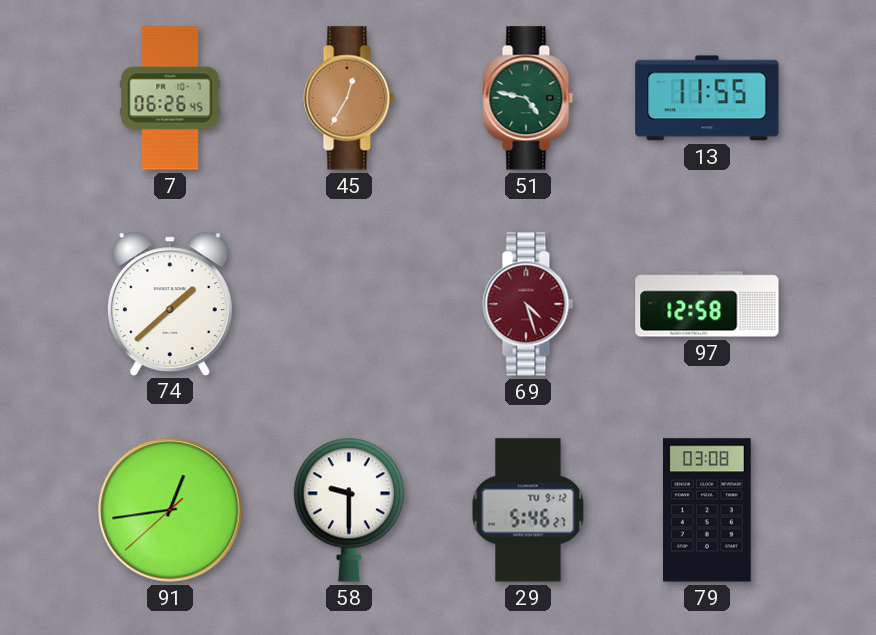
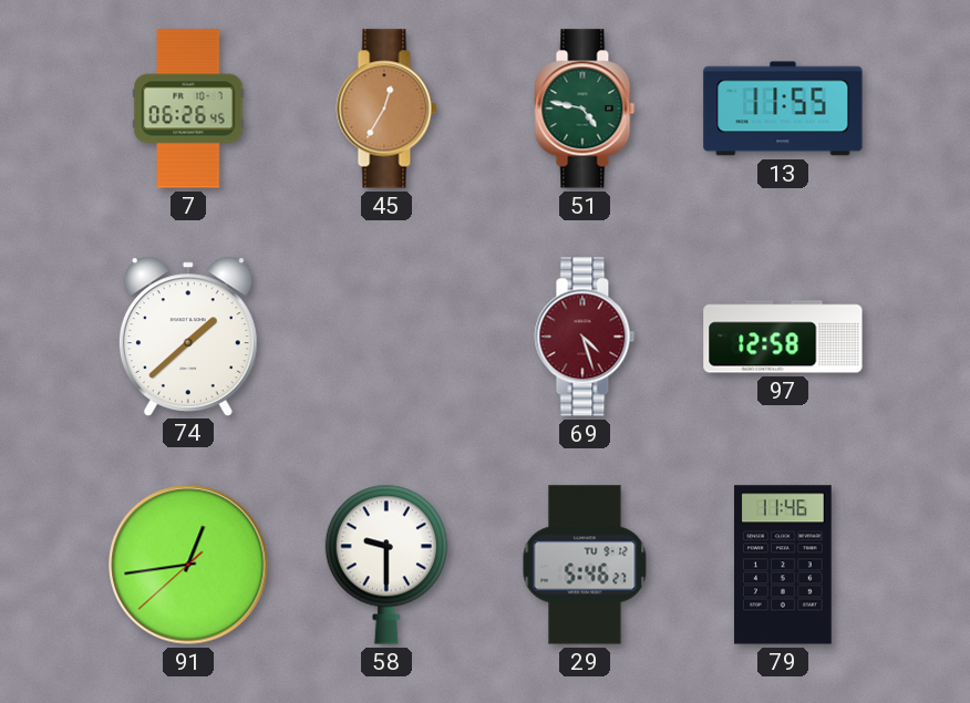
79: 03:08 -> 11:46
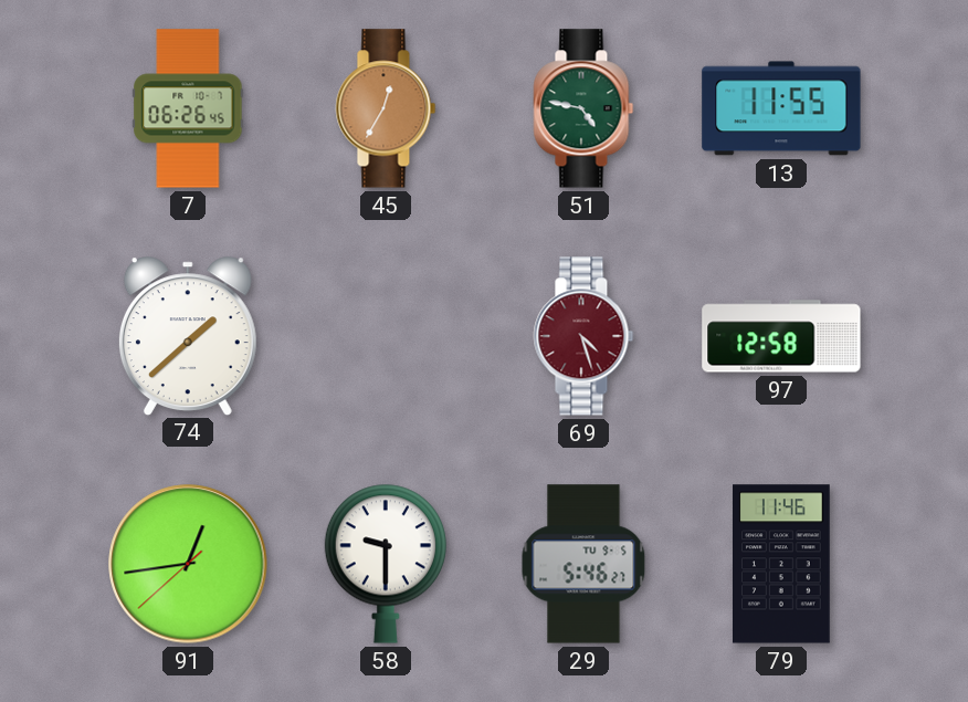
29 date: TU 9-12 -> TU 9-5
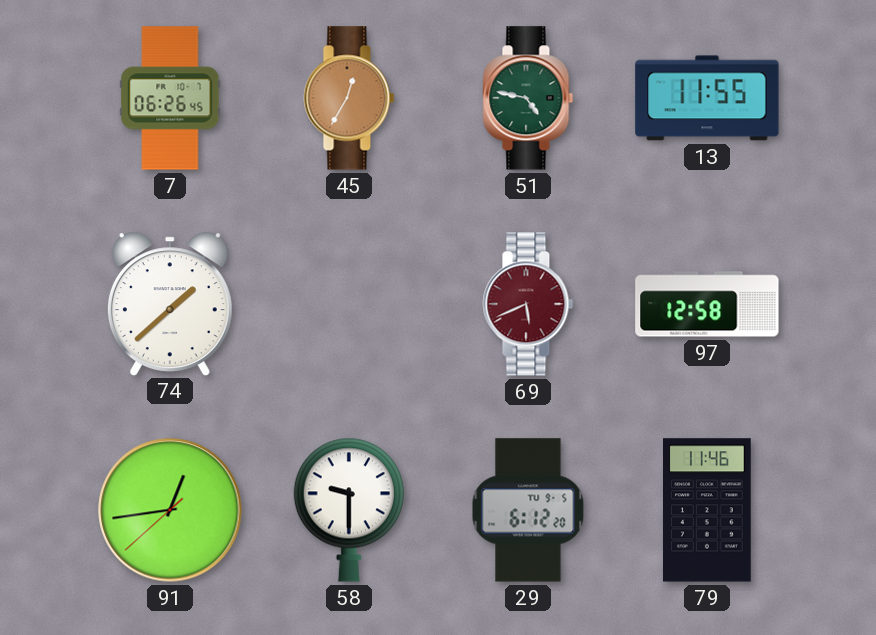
69: 4:27 -> 5:41
29: 5:46 -> 6:12
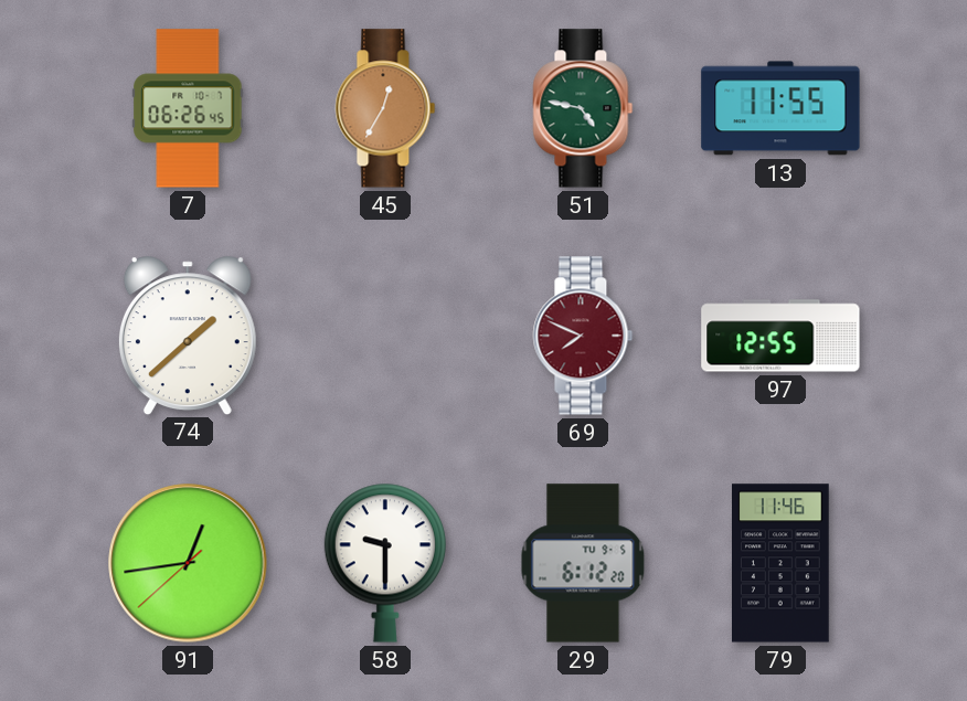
69: 5:41 -> 7:49
97: 12:58 -> 12:55
